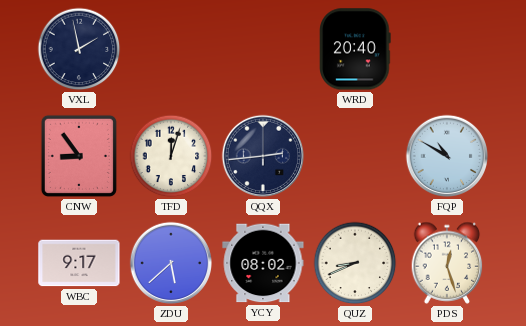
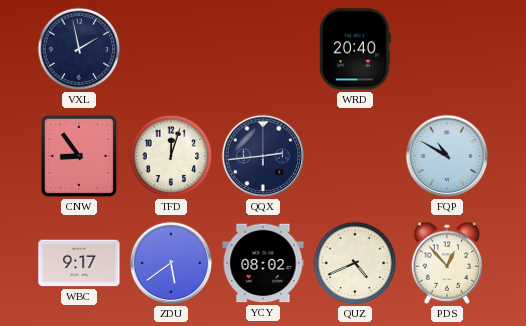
ZDU: 5:38 -> 5:39
QUZ: 8:41 -> 4:41
PDS: 12:27 -> 12:53
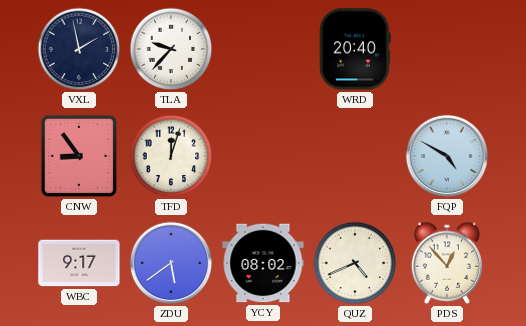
TLA: none -> 9:37
QQX: 2:44 -> none
FQP: 10:50 -> 4:50
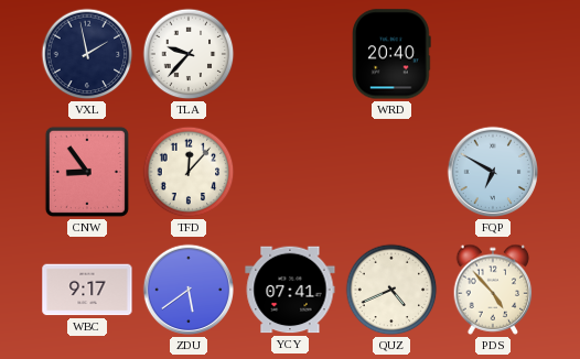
TFD: 12:03 -> 12:07
FQP: 4:50 -> 6:50
YCY: 08:02 -> 07:41
PDS: 12:53 -> 4:53
